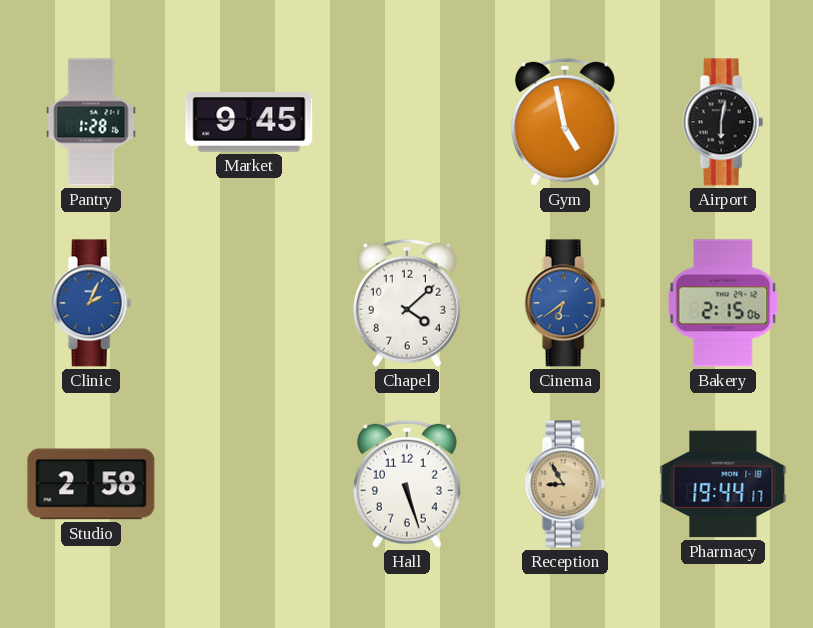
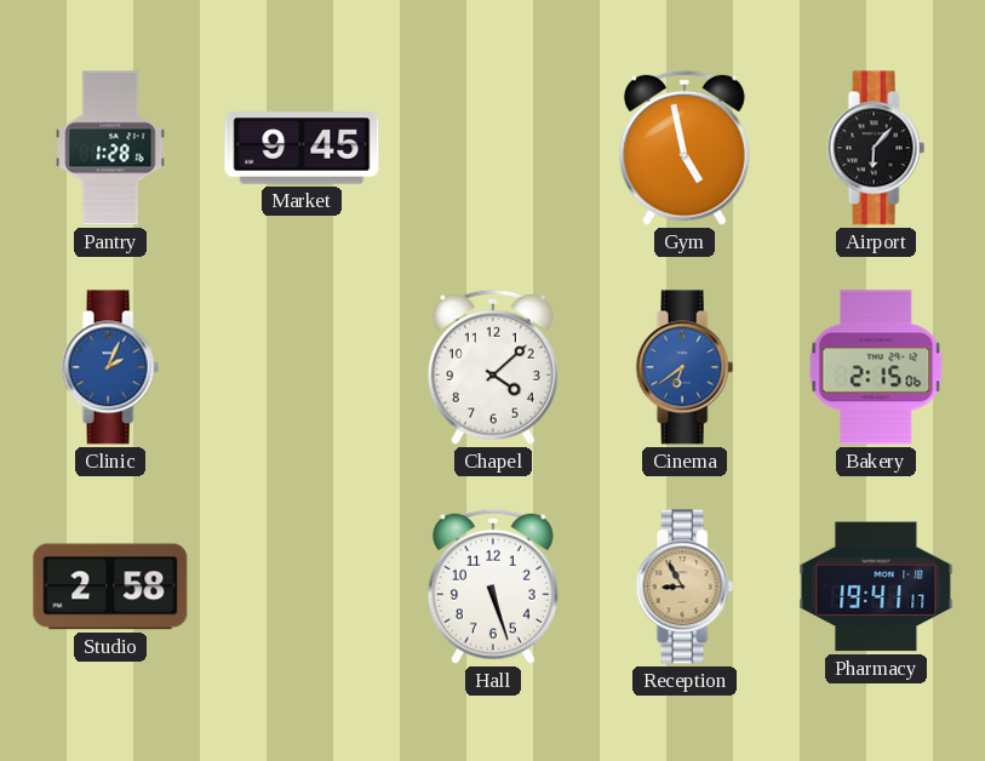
Airport: 6:02 -> 6:07
Pharmacy: 19:44 -> 19:41
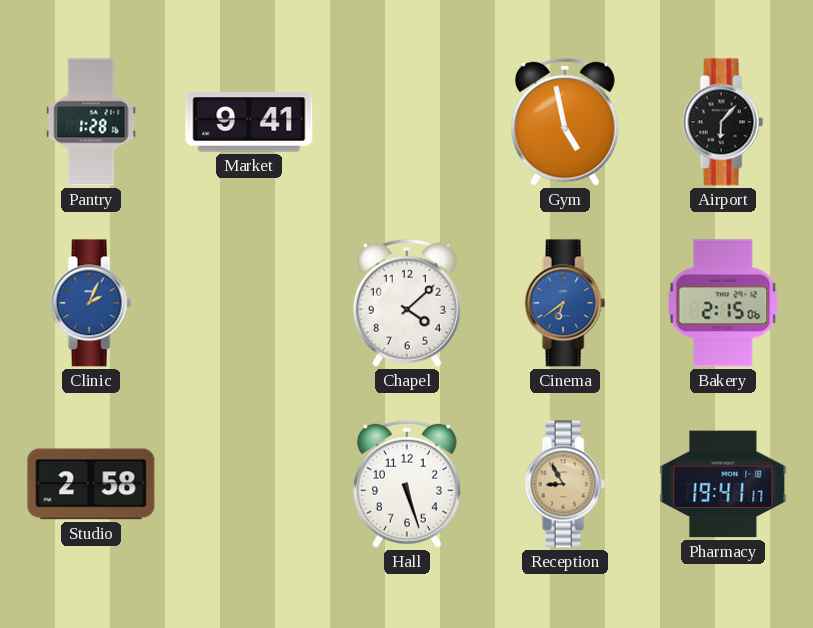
Market: 9:45 -> 9:41
